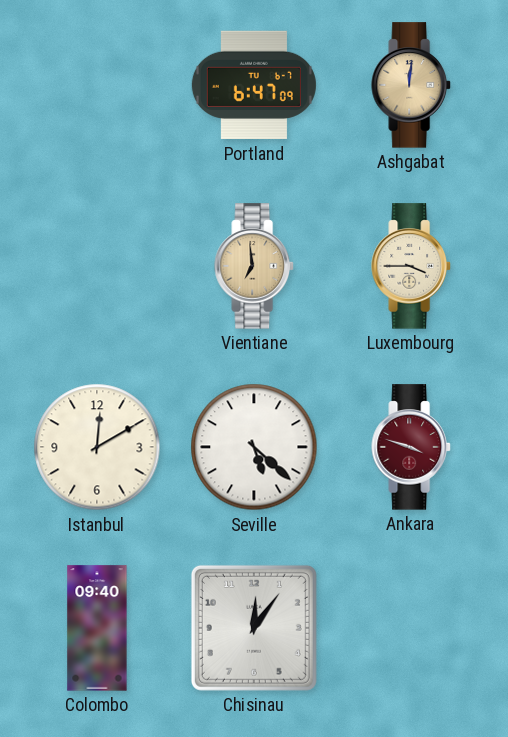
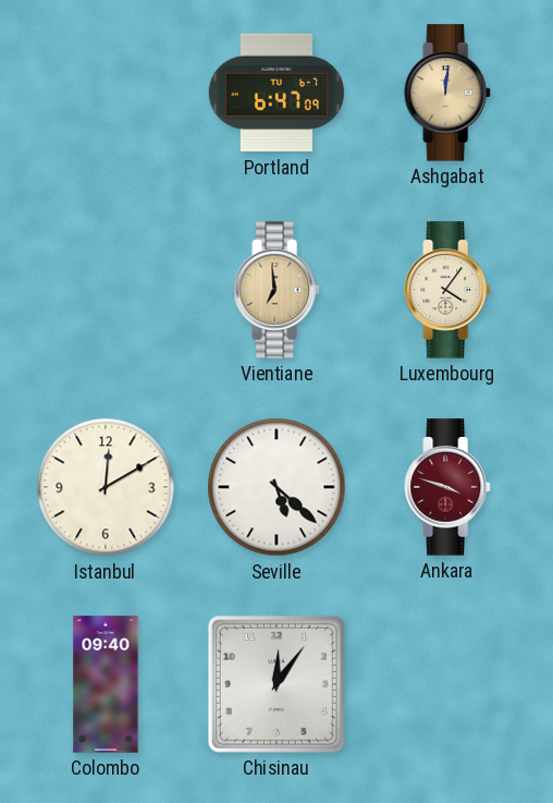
Luxembourg: 3:45 -> 4:06
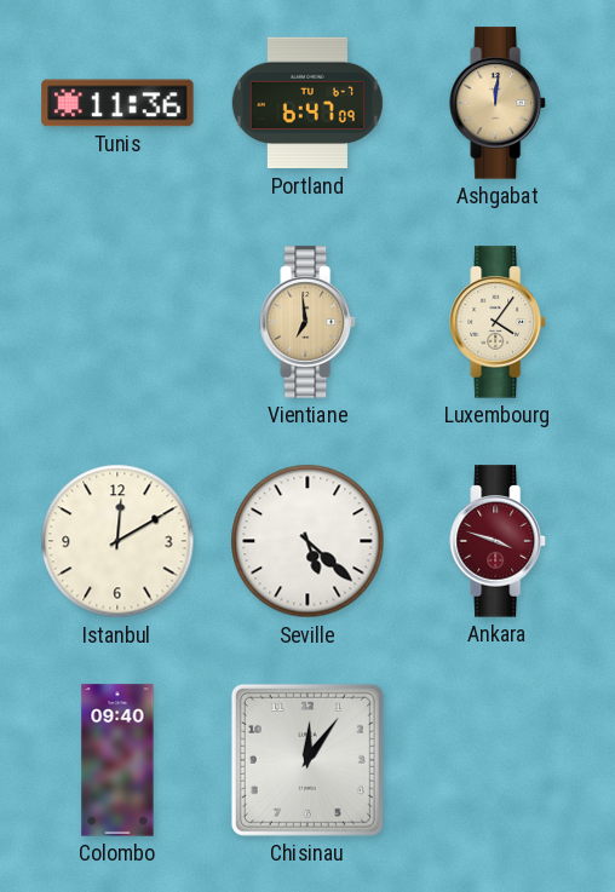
Tunis: none -> 11:36
